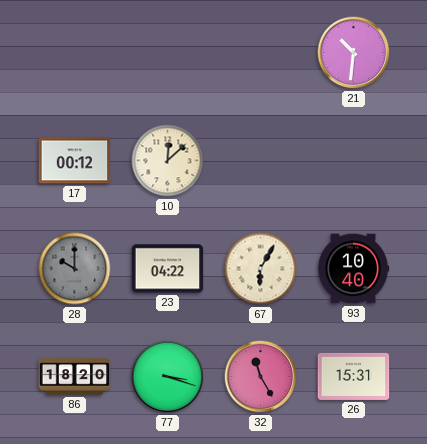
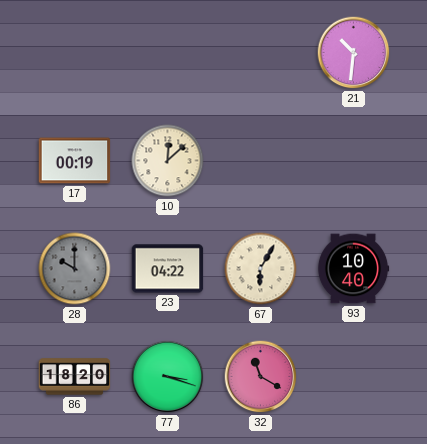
17: 00:12 -> 00:19
32: 11:25 -> 11:20
26: 15:31 -> none
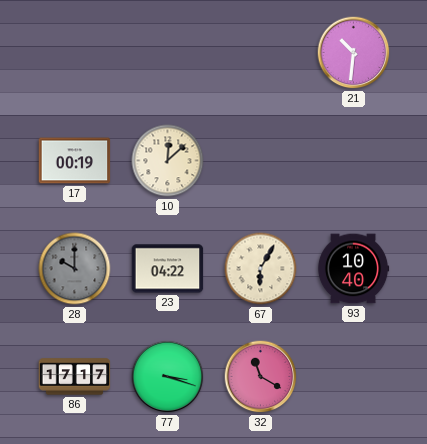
86: 18:20 -> 17:17
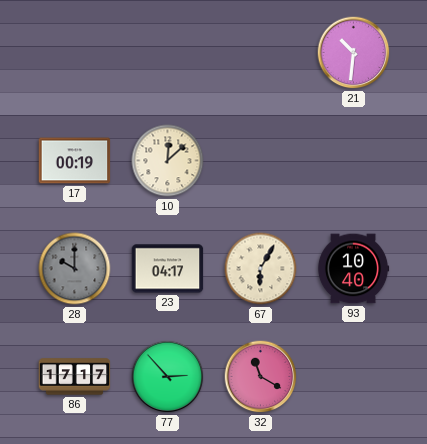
23: 04:22 -> 04:17
77: 3:18 -> 2:53
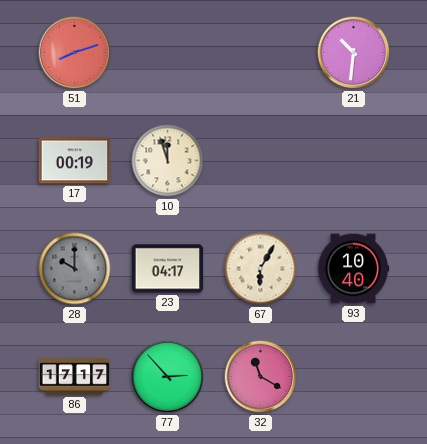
51: none -> 8:12
10: 12:08 -> 11:57
